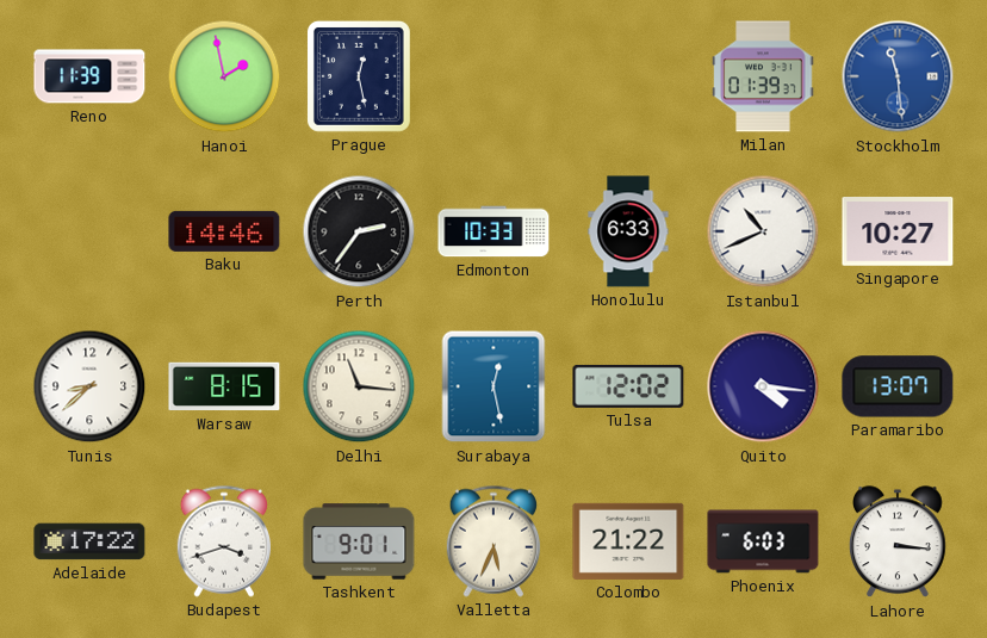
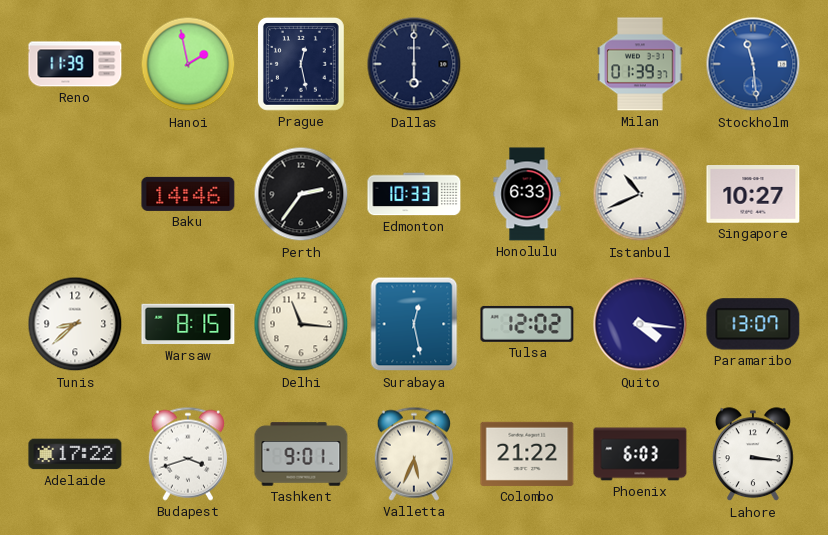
Dallas: none -> 6:00
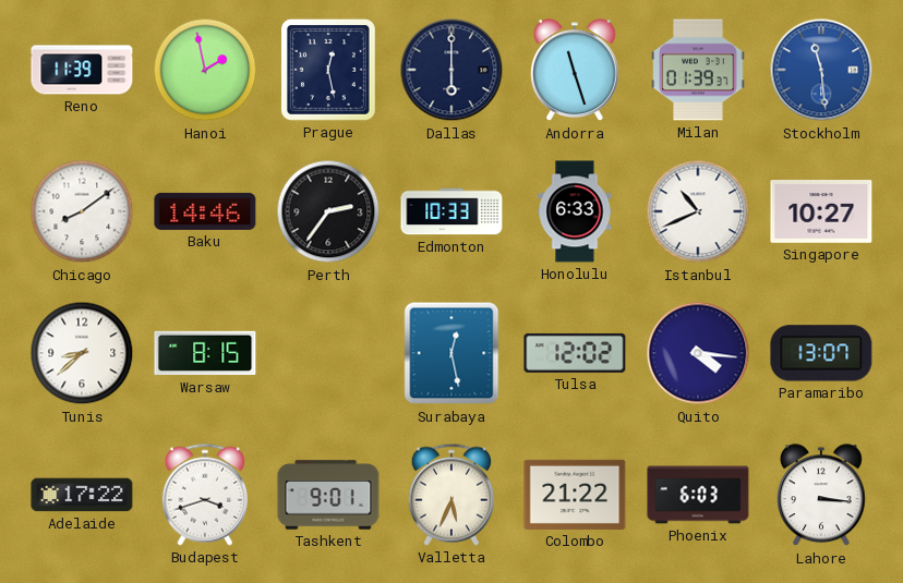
Andorra: none -> 11:27
Chicago: none -> 8:09
Delhi: 11:16 -> none
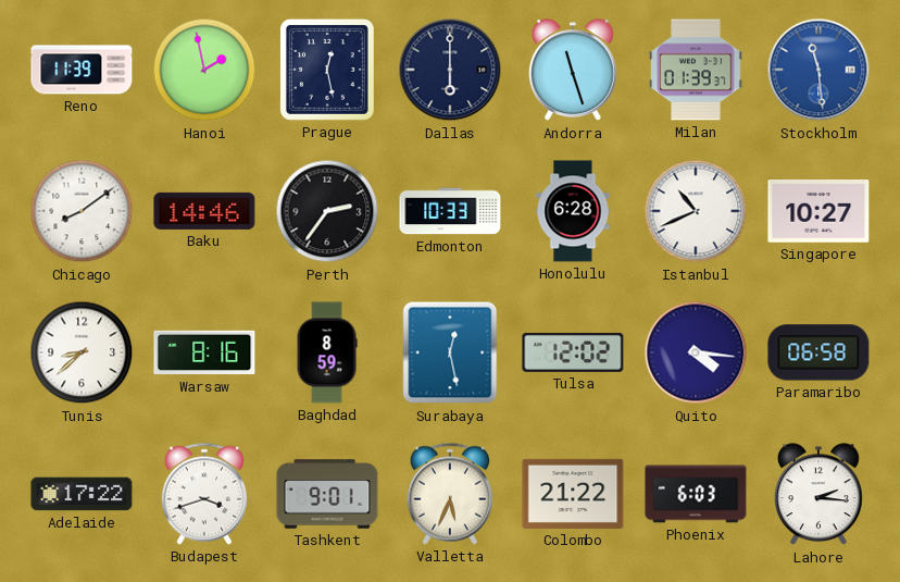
Honolulu: 6:33 -> 6:28
Warsaw: 8:15 -> 8:16
Baghdad: none -> 8:59
Paramaribo: 13:07 -> 06:58
Lahore: 3:16 -> 2:16
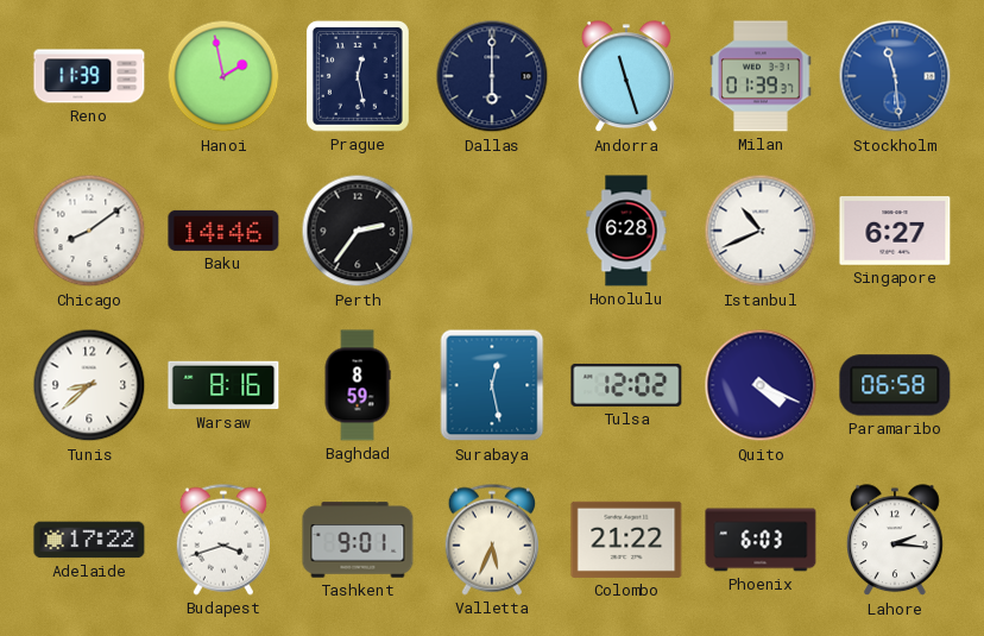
Edmonton: 10:33 -> none
Singapore: 10:27 -> 6:27
Quito: 4:16 -> 4:19
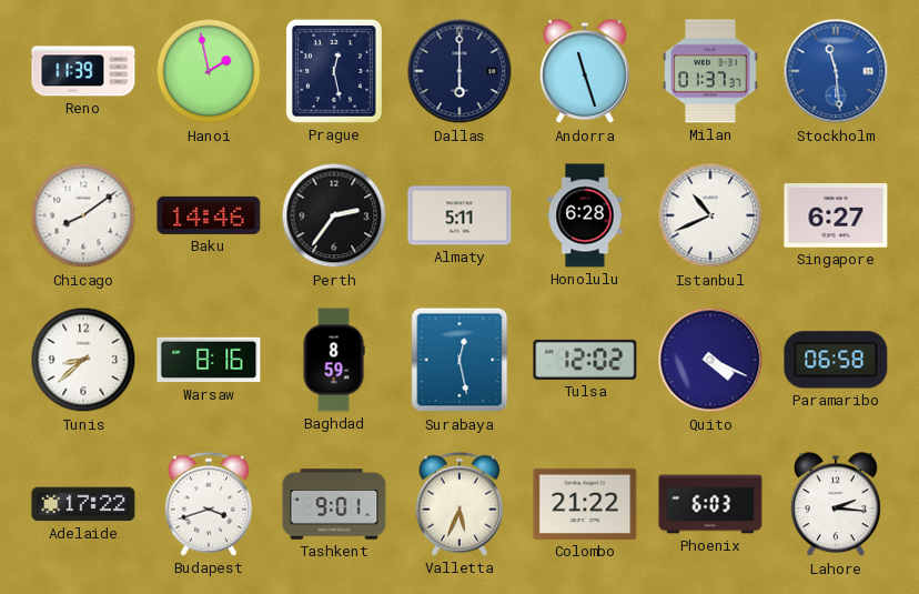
Milan: 01:39 -> 01:37
Almaty: none -> 5:11
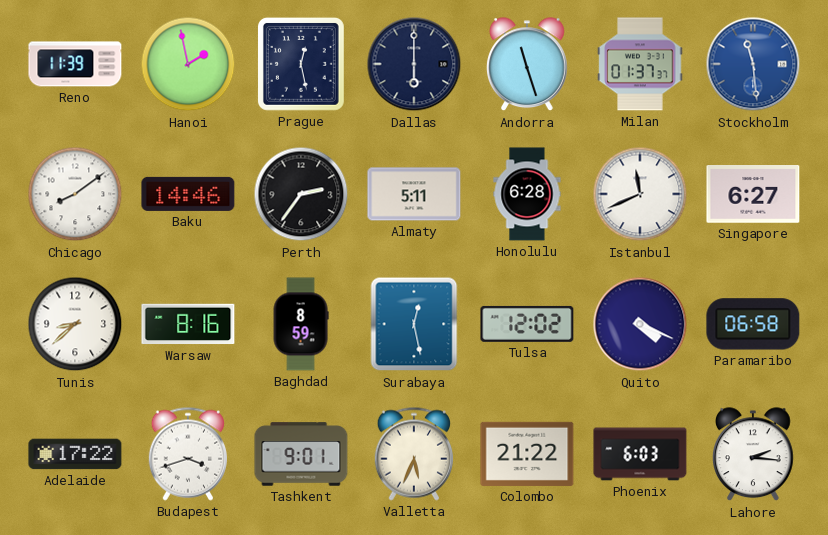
Istanbul: 10:41 -> 11:41
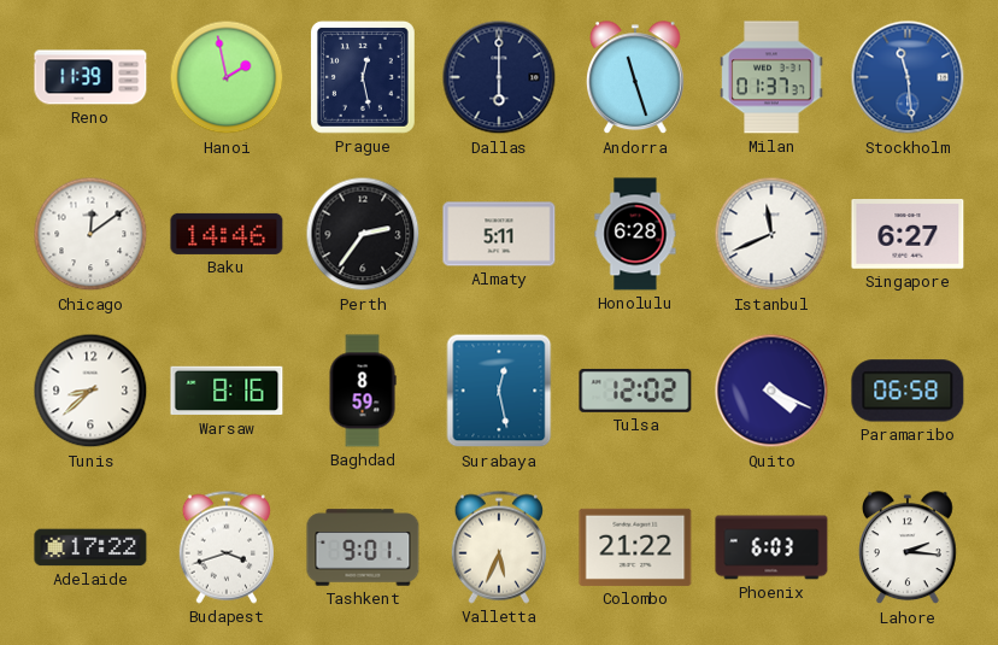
Chicago: 8:09 -> 12:09
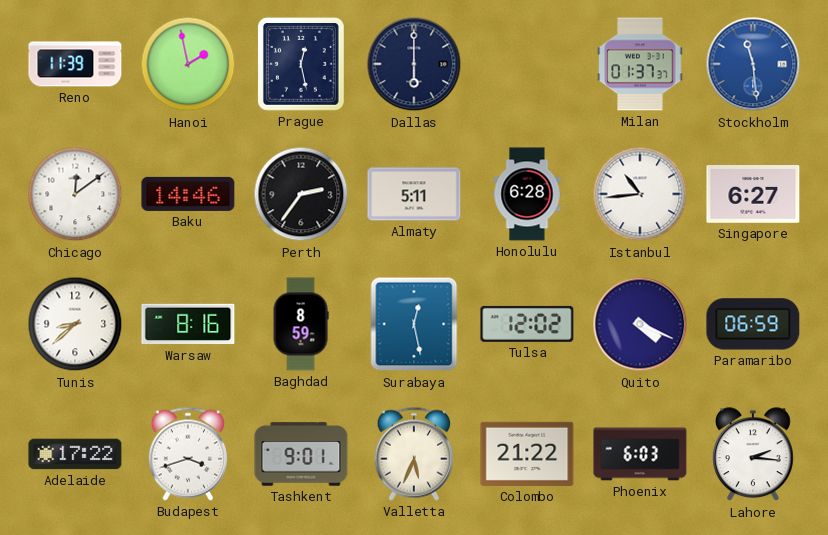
Andorra: 11:27 -> none
Istanbul: 11:41 -> 10:44
Paramaribo: 06:58 -> 06:59
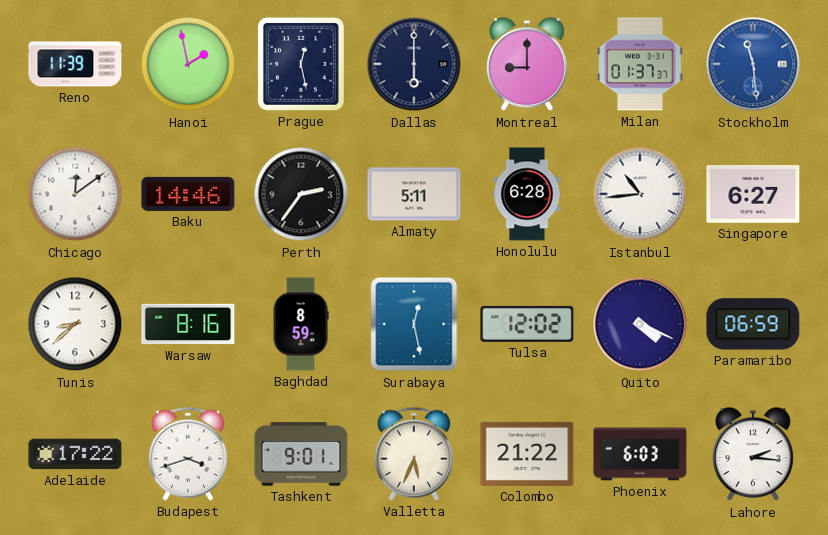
Montreal: none -> 9:00
